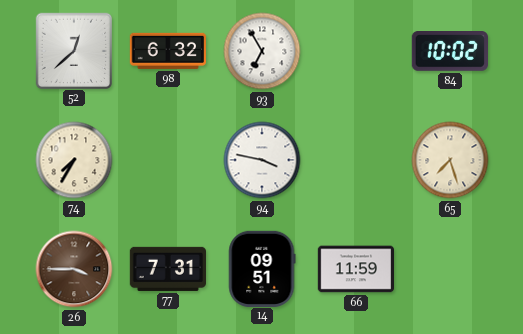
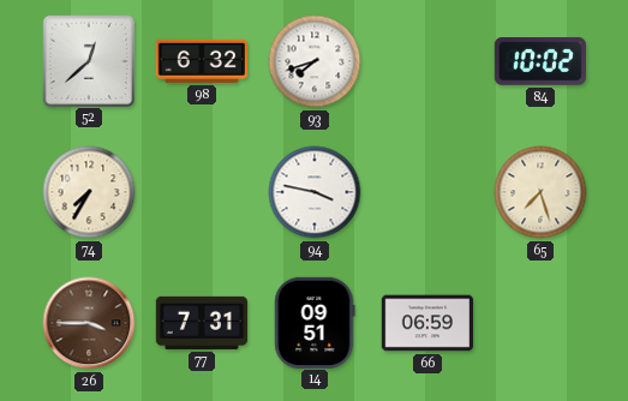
93: 6:55 -> 7:42
66: 11:59 -> 06:59
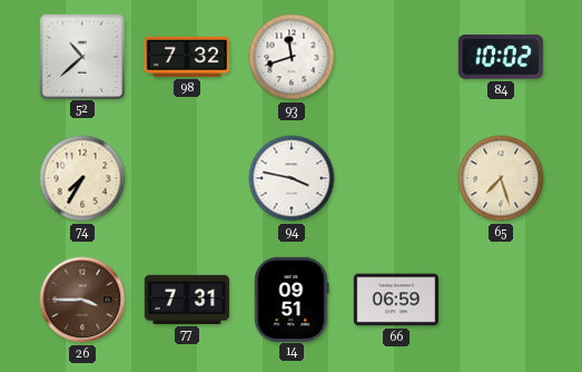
52: 12:38 -> 10:38
98: 6:32 -> 7:32
93: 7:42 -> 11:42
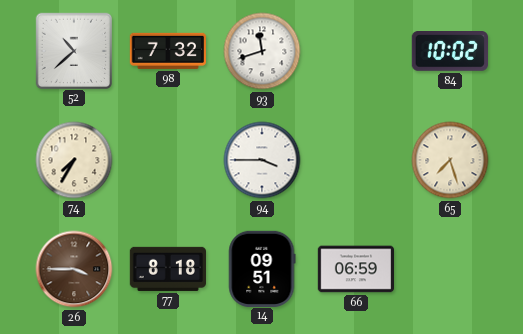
94: 3:47 -> 3:45
77: 7:31 -> 8:18
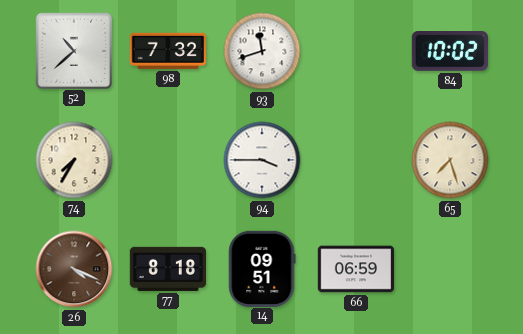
26: 3:45 -> 4:19
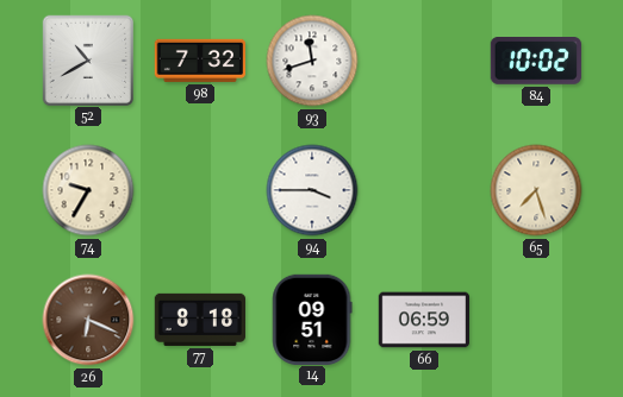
52: 10:38 -> 10:40
74: 7:35 -> 9:35
26: 4:19 -> 6:19
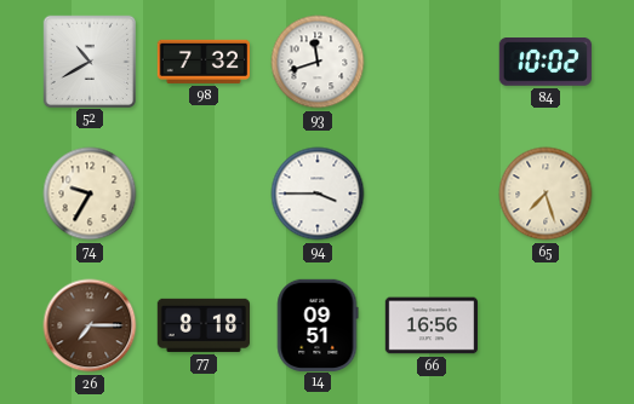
26: 6:19 -> 7:15
66: 06:59 -> 16:56
